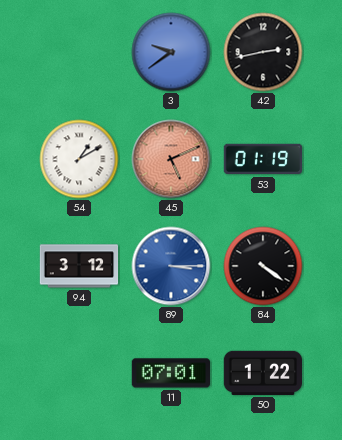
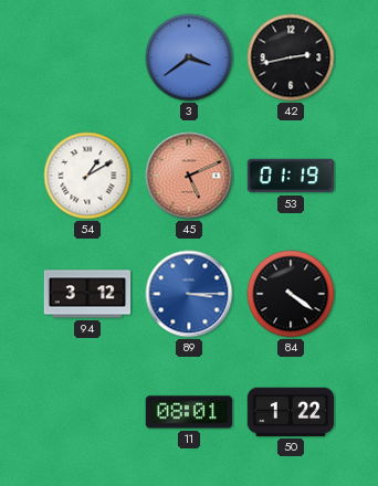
3: 9:39 -> 3:39
11: 07:01 -> 08:01
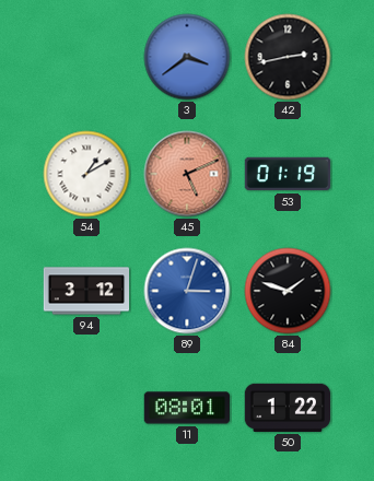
89: 3:15 -> 3:03
84: 4:21 -> 1:48
